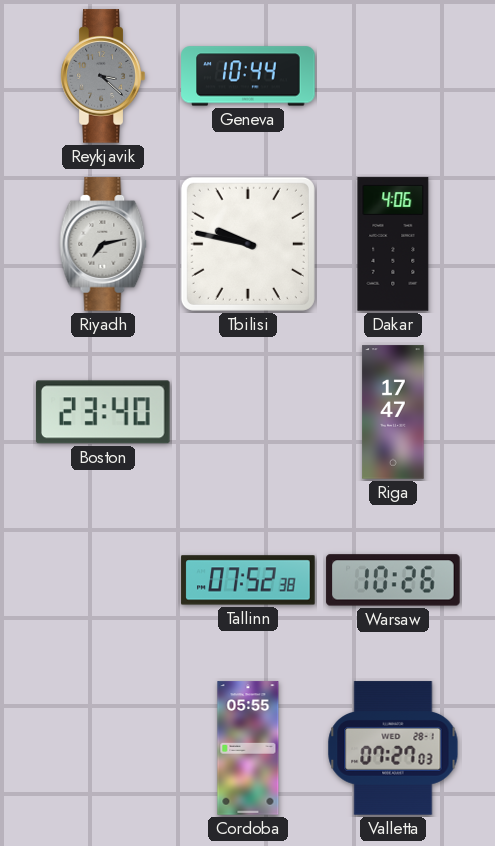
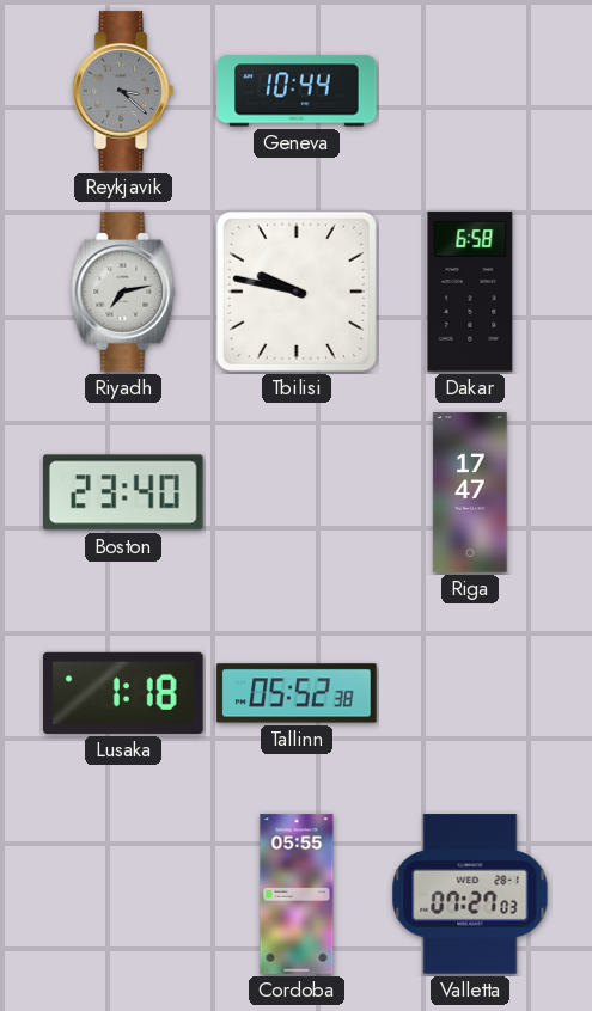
Dakar: 4:06 -> 6:58
Lusaka: none -> 1:18
Tallinn: 07:52 -> 05:52
Warsaw: 10:26 -> none
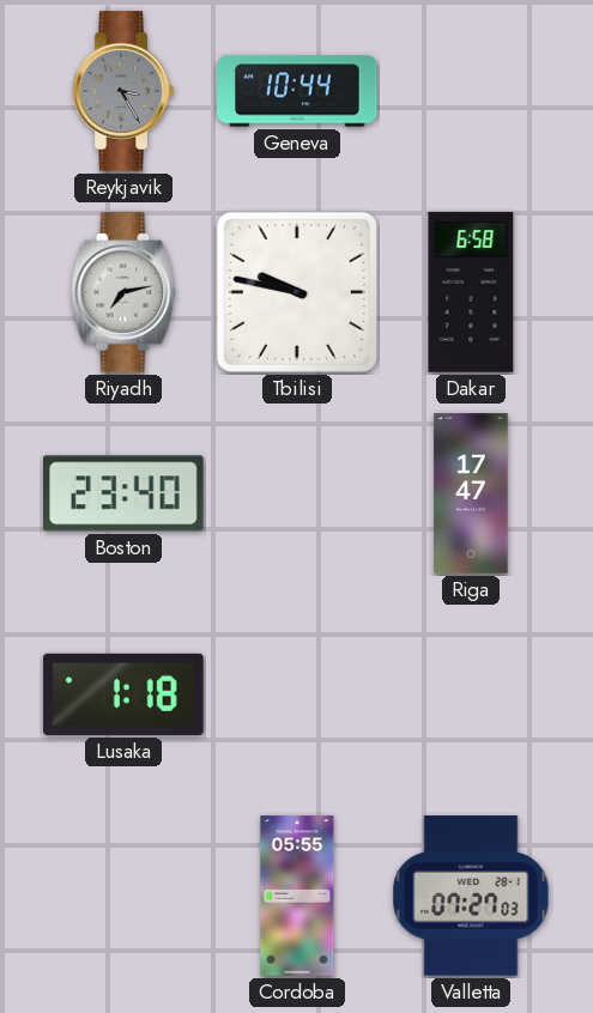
Reykjavik: 3:22 -> 3:25
Tallinn: 05:52 -> none
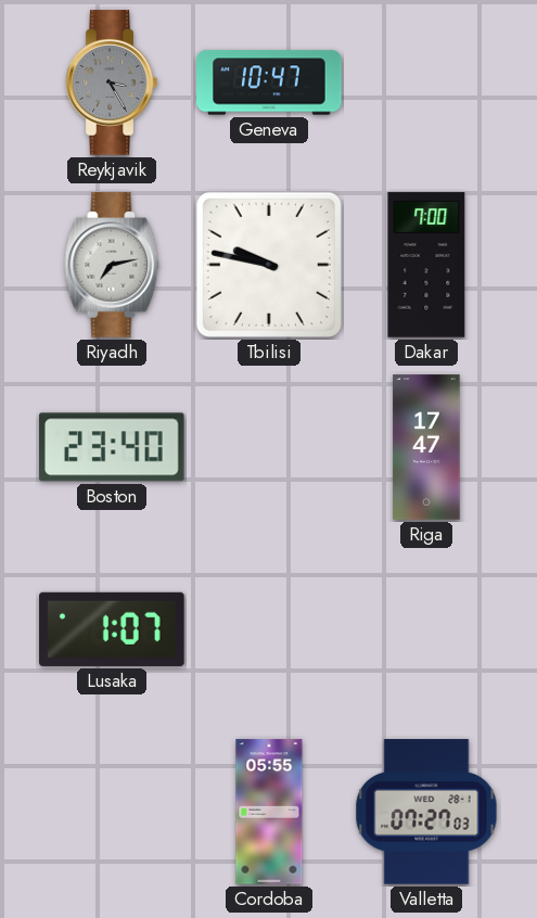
Geneva: 10:44 -> 10:47
Dakar: 6:58 -> 7:00
Lusaka: 1:18 -> 1:07
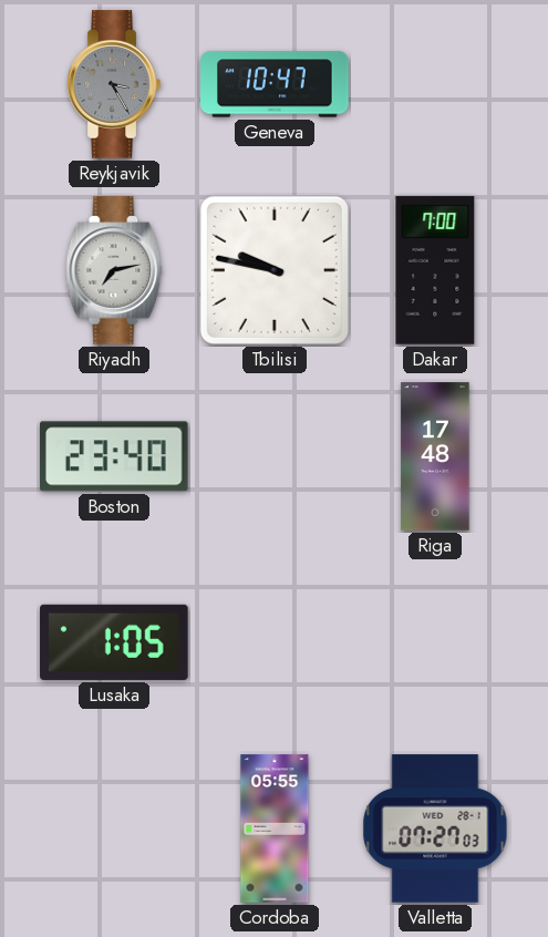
Riga: 17:47 -> 17:48
Lusaka: 1:07 -> 1:05
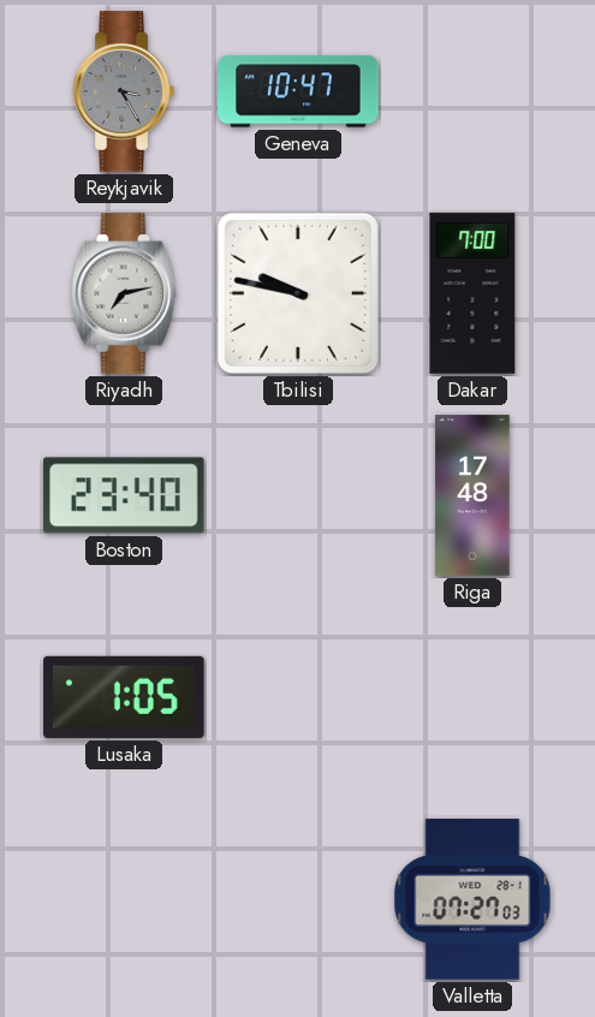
Cordoba: 05:55 -> none
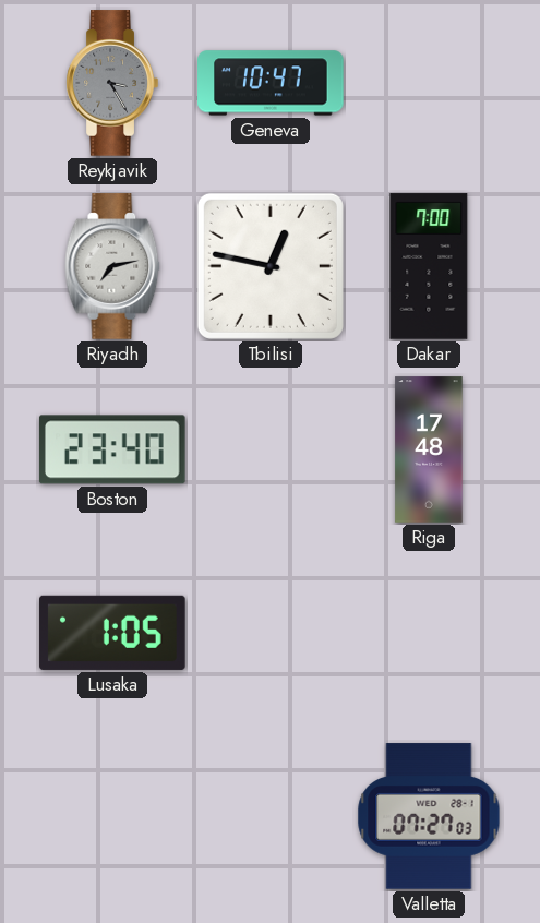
Tbilisi: 9:47 -> 12:47
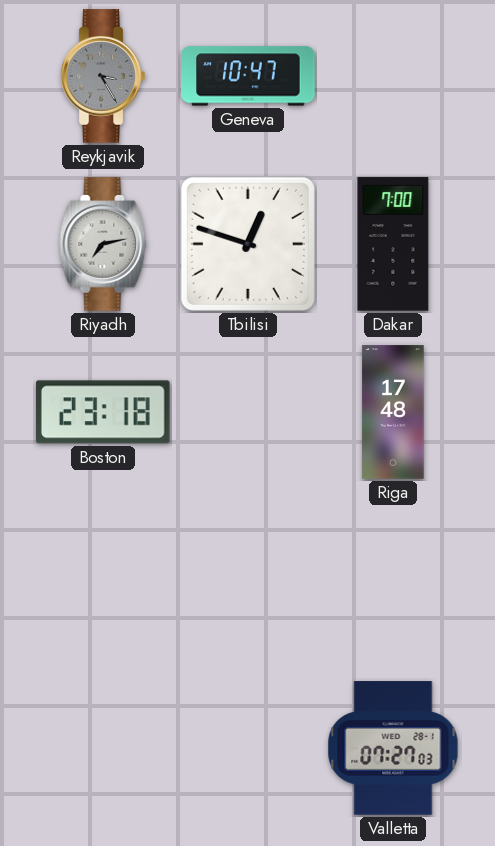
Tbilisi: 12:47 -> 12:48
Boston: 23:40 -> 23:18
Lusaka: 1:05 -> none
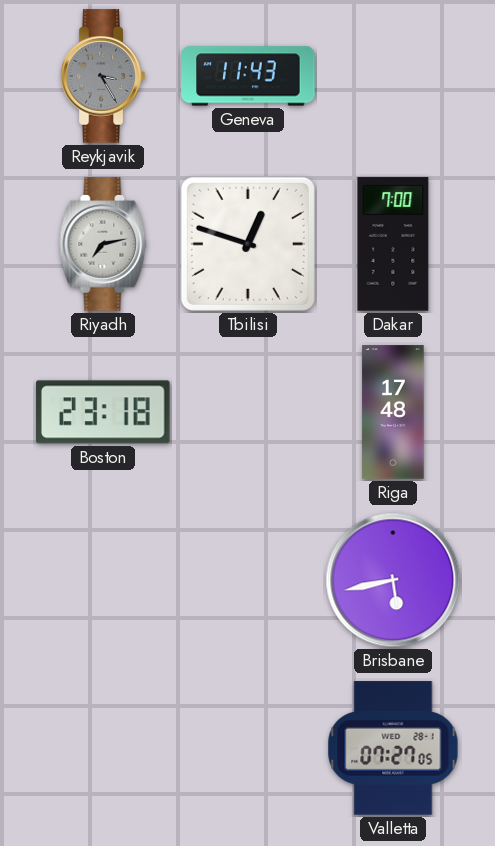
Geneva: 10:47 -> 11:43
Brisbane: none -> 5:43
Valletta: 07:27:03 -> 07:27:05
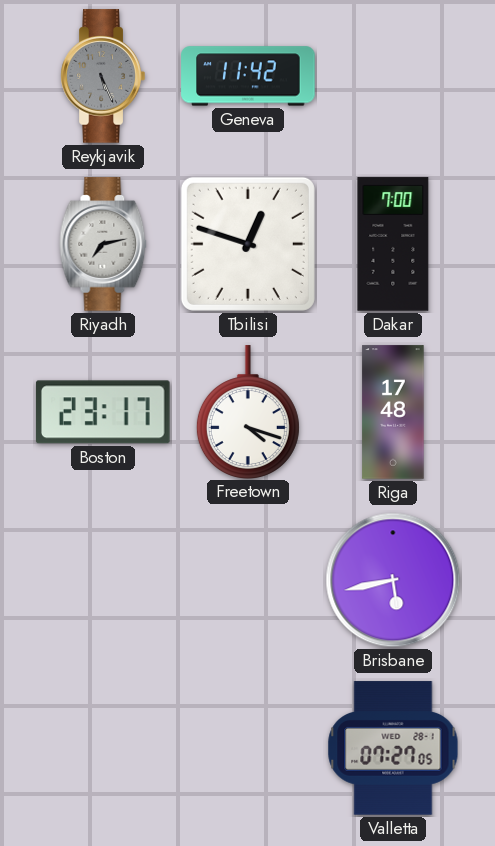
Reykjavik: 3:25 -> 5:26
Geneva: 11:43 -> 11:42
Boston: 23:18 -> 23:17
Freetown: none -> 4:18
